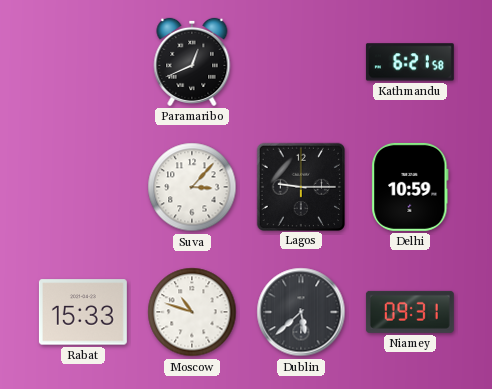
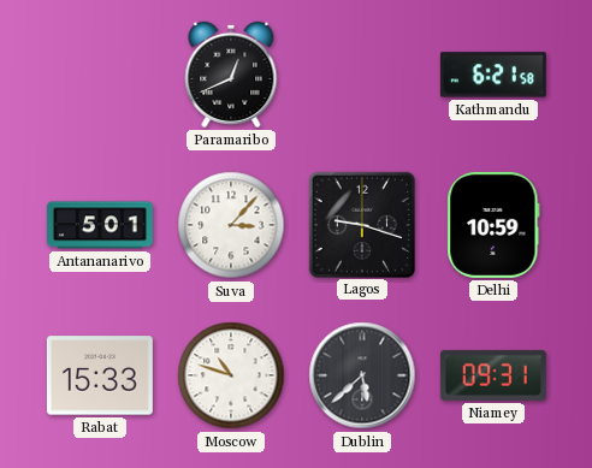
Antananarivo: none -> 5:01
Lagos: 9:15 -> 9:18
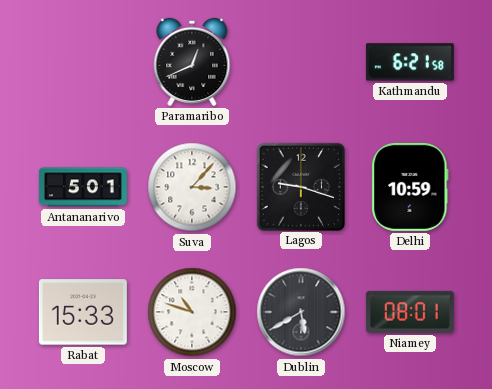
Dublin: 5:38 -> 5:40
Niamey: 09:31 -> 08:01
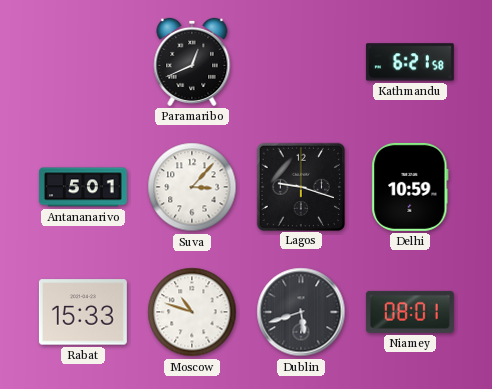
Dublin: 5:40 -> 5:42
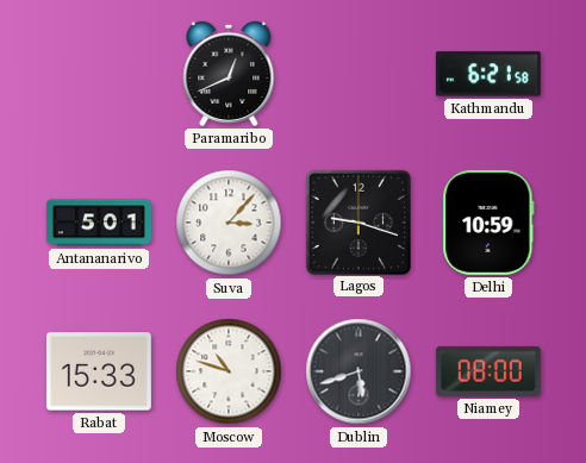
Niamey: 08:01 -> 08:00
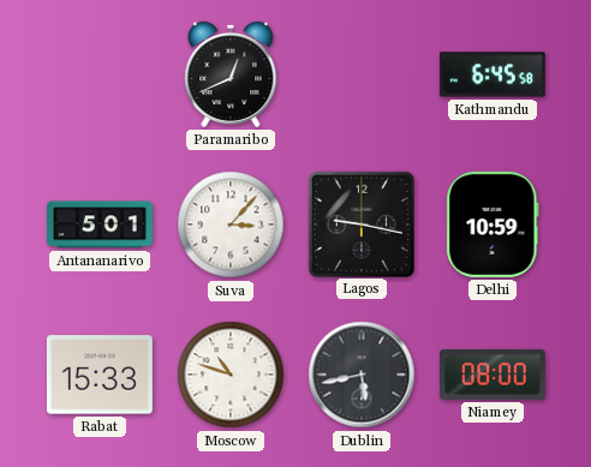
Kathmandu: 6:21 -> 6:45
Lagos: 9:18 -> 9:17
Dublin: 5:42 -> 5:43
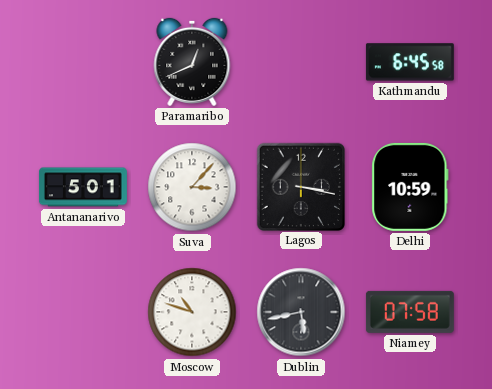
Lagos: 9:17 -> 3:17
Rabat: 15:33 -> none
Niamey: 08:00 -> 07:58
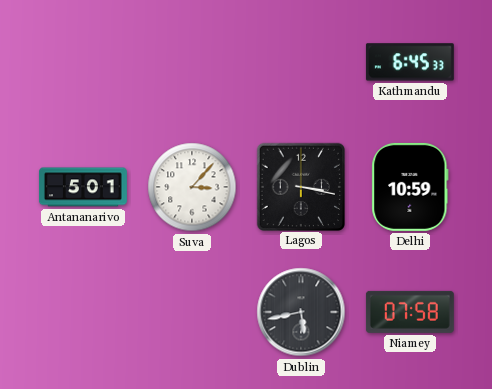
Paramaribo: 12:41 -> none
Kathmandu: 6:45:58 -> 6:45:33
Moscow: 10:48 -> none
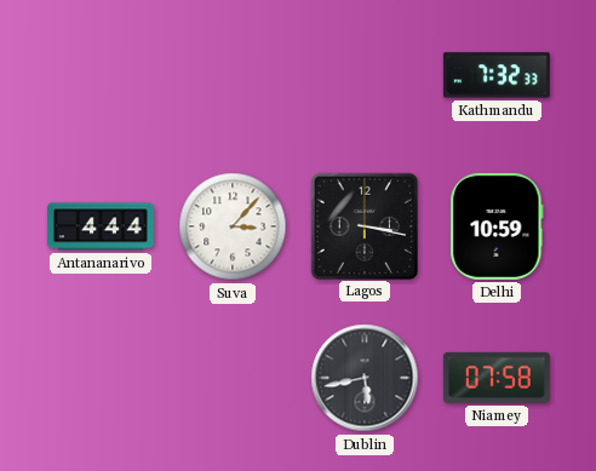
Kathmandu: 6:45 -> 7:32
Antananarivo: 5:01 -> 4:44
